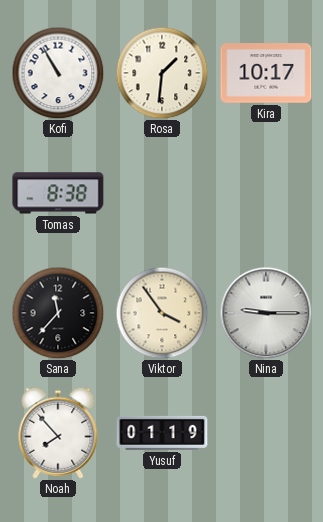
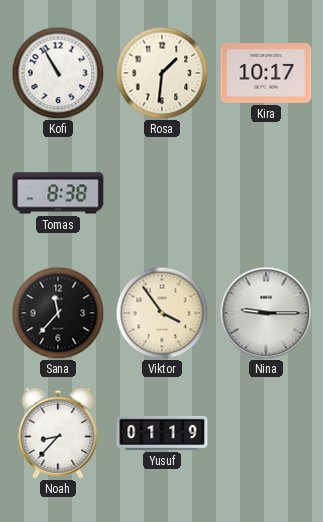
Noah: 7:53 -> 8:37
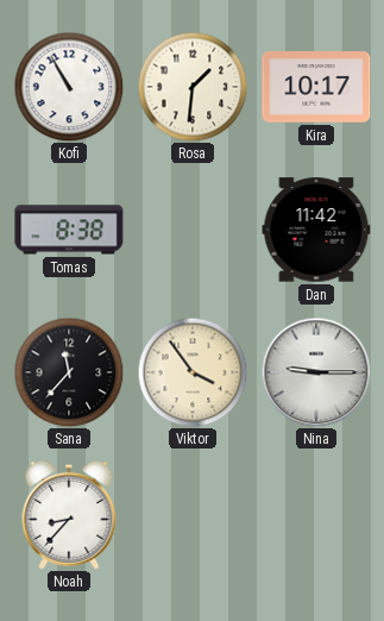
Dan: none -> 11:42
Yusuf: 01:19 -> none
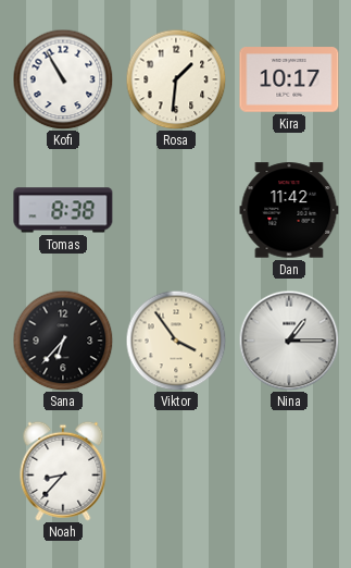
Sana: 11:37 -> 6:37
Nina: 9:15 -> 1:15
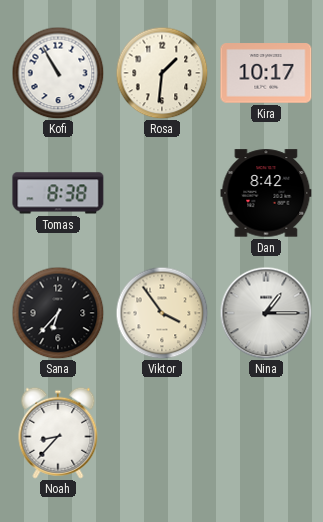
Dan: 11:42 -> 8:42
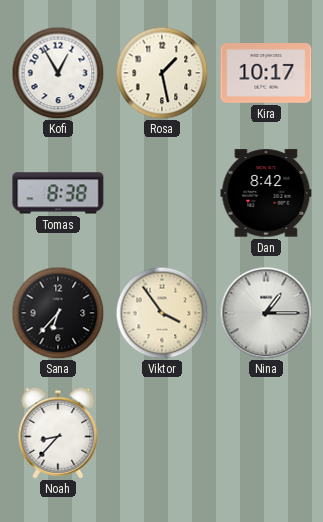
Kofi: 10:55 -> 12:55
Rosa: 1:31 -> 1:28
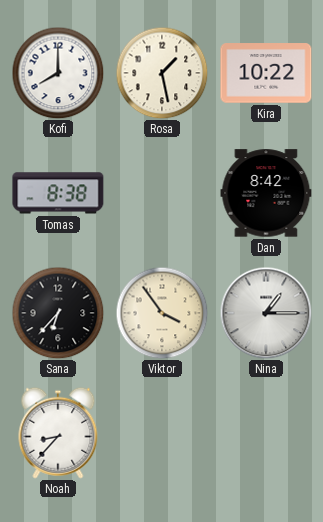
Kofi: 12:55 -> 8:00
Kira: 10:17 -> 10:22
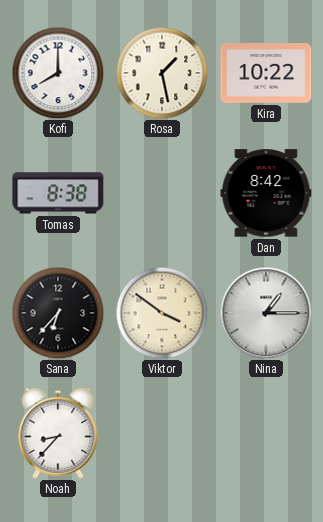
Viktor: 3:54 -> 3:51
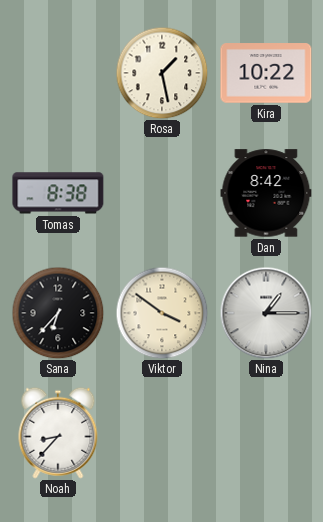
Kofi: 8:00 -> none
